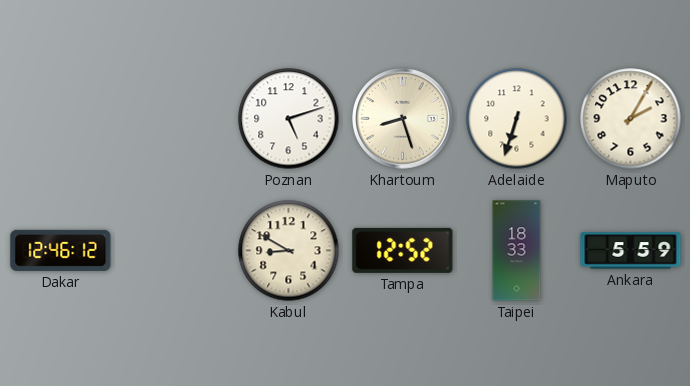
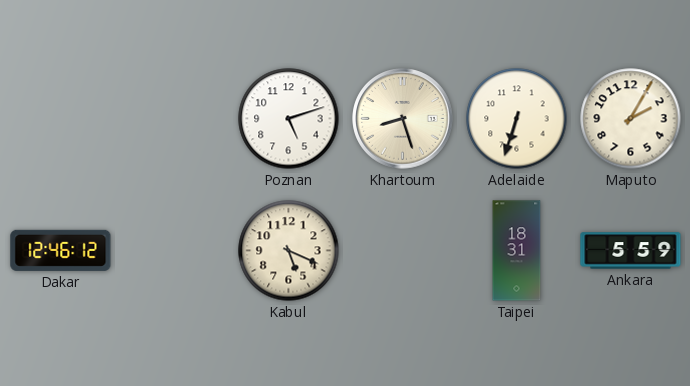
Kabul: 8:50 -> 5:19
Tampa: 12:52 -> none
Taipei: 18:33 -> 18:31
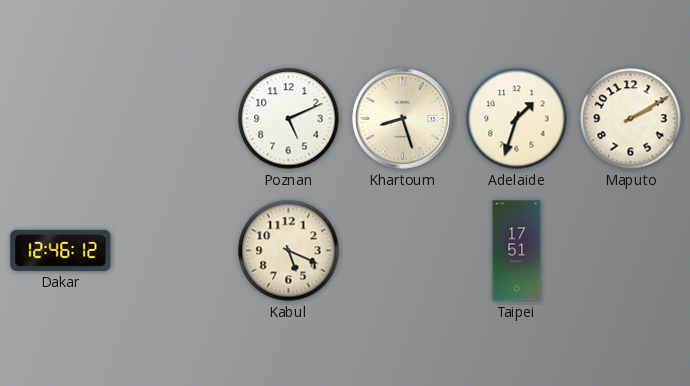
Poznan: 5:12 -> 5:11
Adelaide: 6:33 -> 1:33
Maputo: 2:05 -> 2:10
Taipei: 18:31 -> 17:51
Ankara: 5:59 -> none
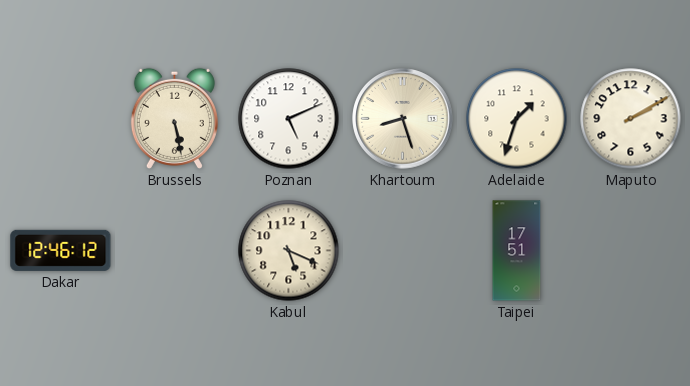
Brussels: none -> 5:28
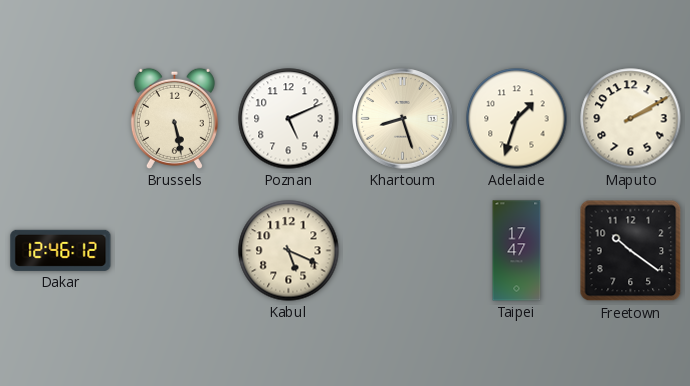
Taipei: 17:51 -> 17:47
Freetown: none -> 10:21
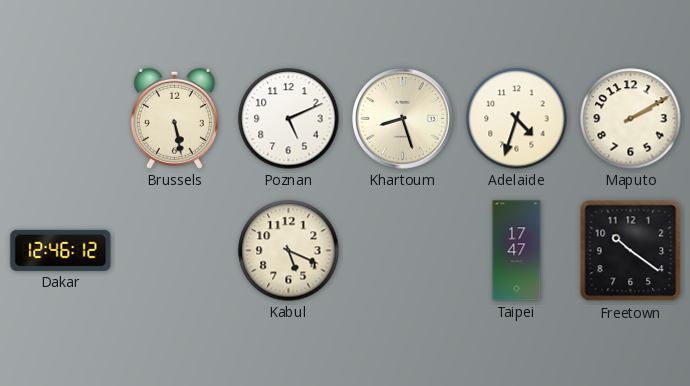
Adelaide: 1:33 -> 4:33
